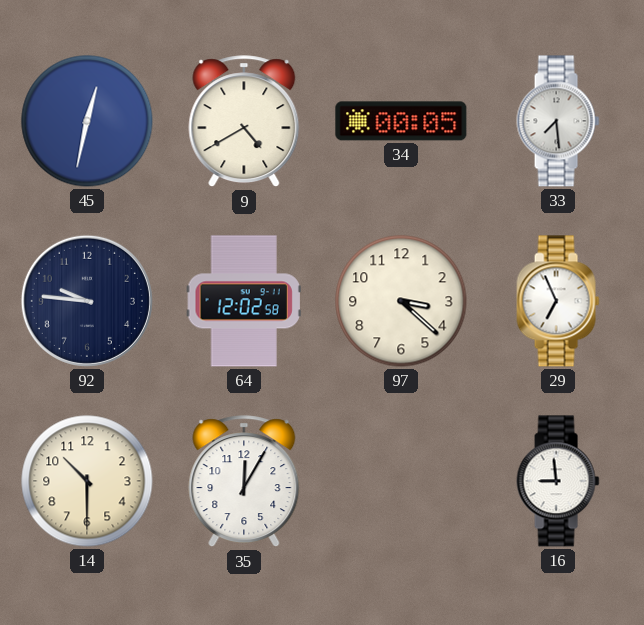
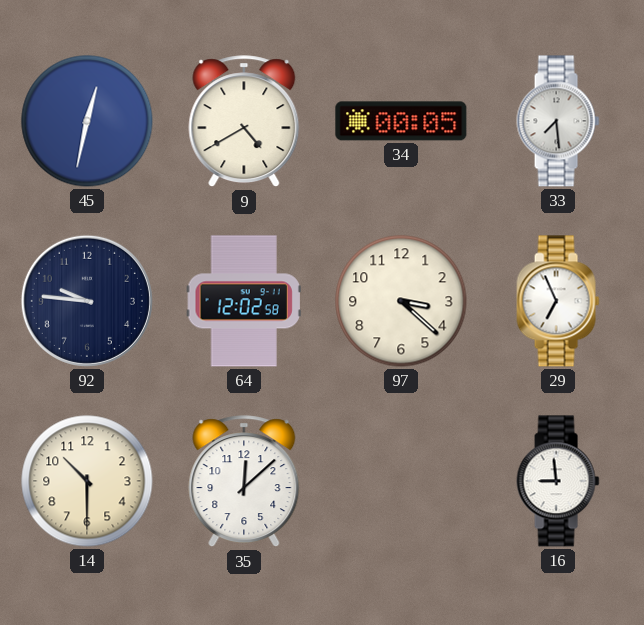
35: 12:05 -> 12:08
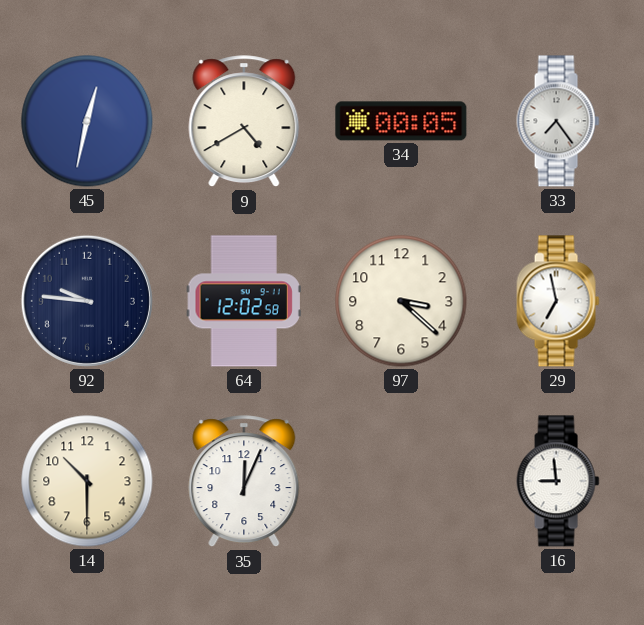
33: 7:29 -> 7:24
29: 6:56 -> 6:58
35: 12:08 -> 12:04
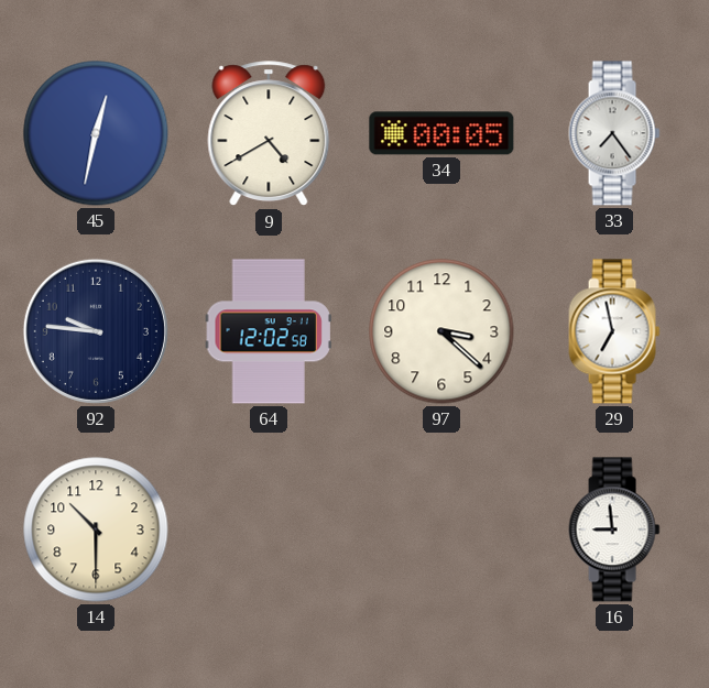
35: 12:04 -> none
